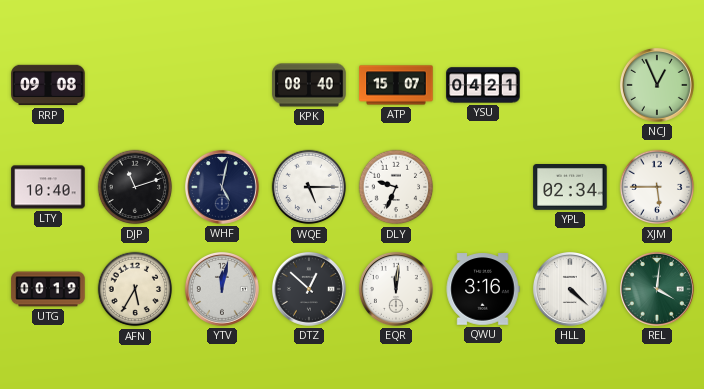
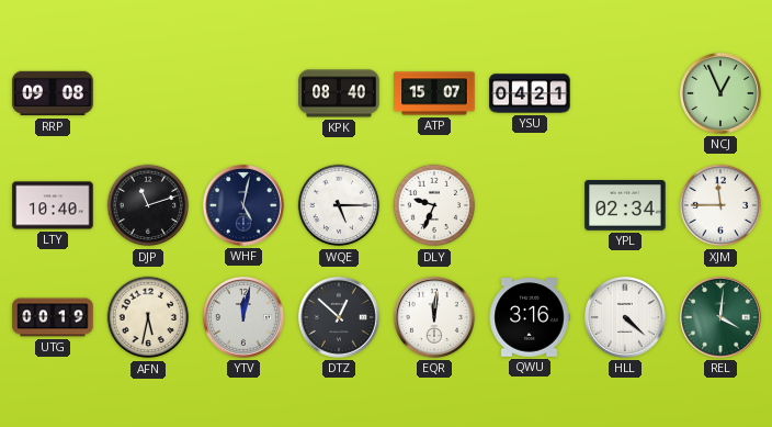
XJM: 5:45 -> 11:45
AFN: 5:35 -> 5:32
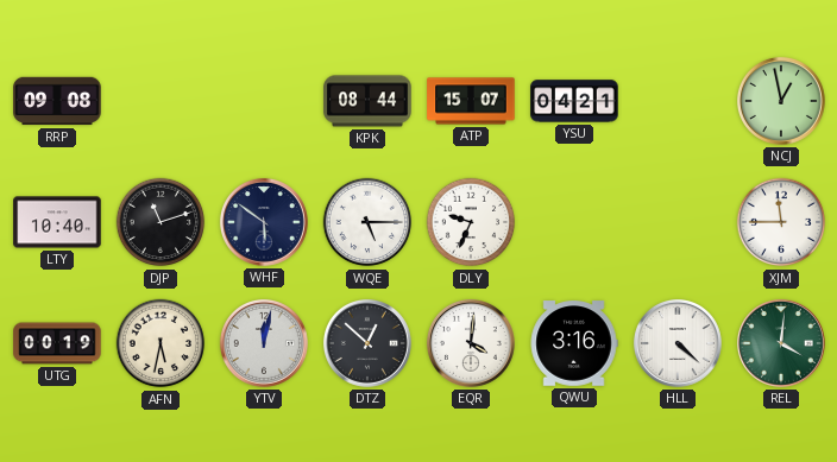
KPK: 08:40 -> 08:44
NCJ: 12:56 -> 12:58
WHF: 5:02 -> 5:51
YPL: 02:34 -> none
EQR: 12:01 -> 4:01
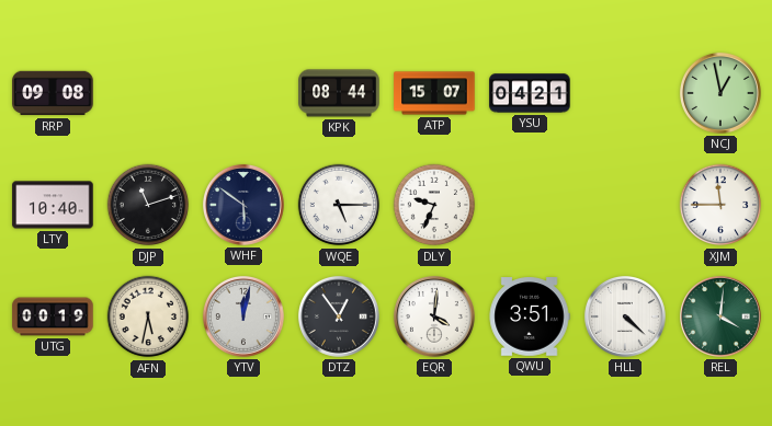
DTZ: 12:52 -> 12:54
QWU: 3:16 -> 3:51
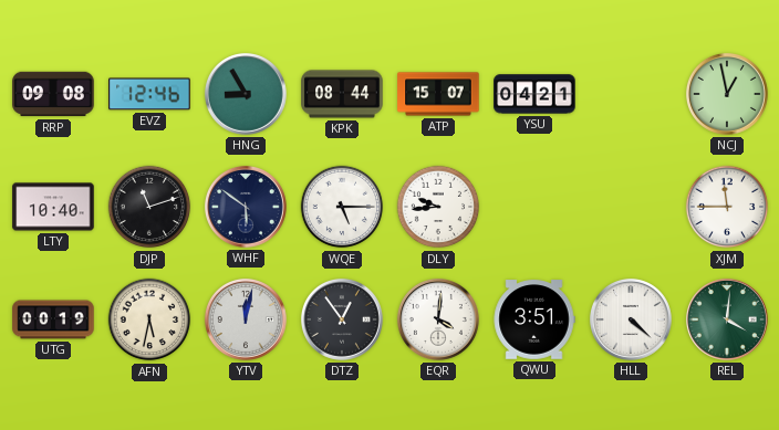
EVZ: none -> 12:46
HNG: none -> 8:55
DLY: 9:34 -> 9:44
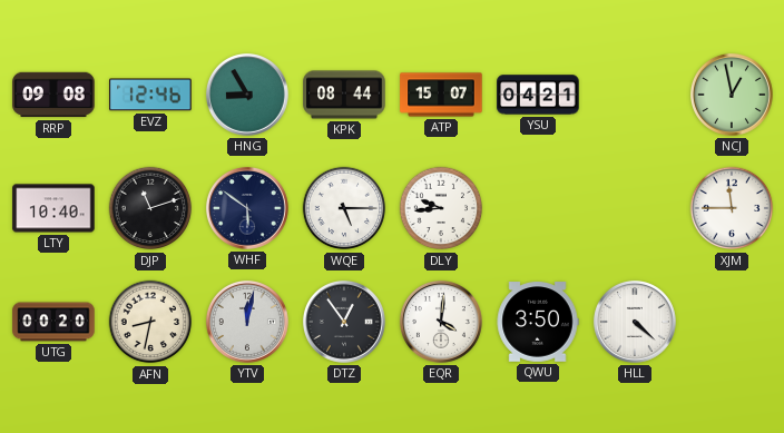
UTG: 00:19 -> 00:20
AFN: 5:32 -> 8:32
QWU: 3:51 -> 3:50
REL: 4:01 -> none
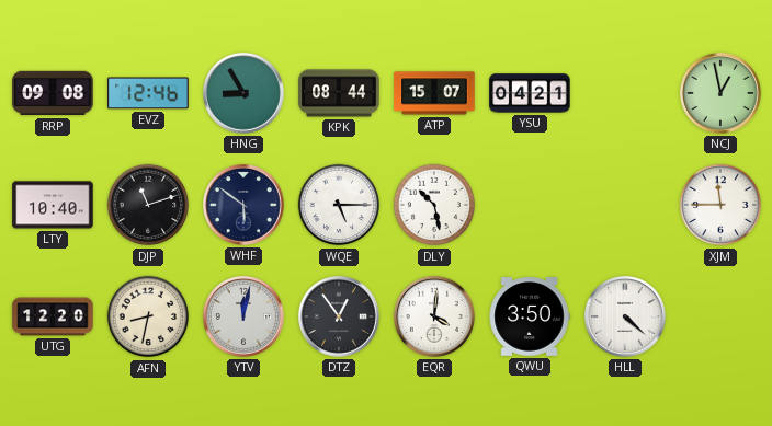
DLY: 9:44 -> 10:28
UTG: 00:20 -> 12:20
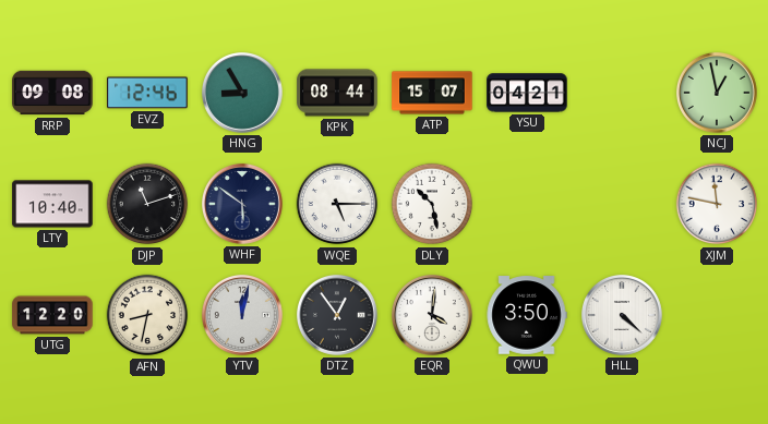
XJM: 11:45 -> 11:47
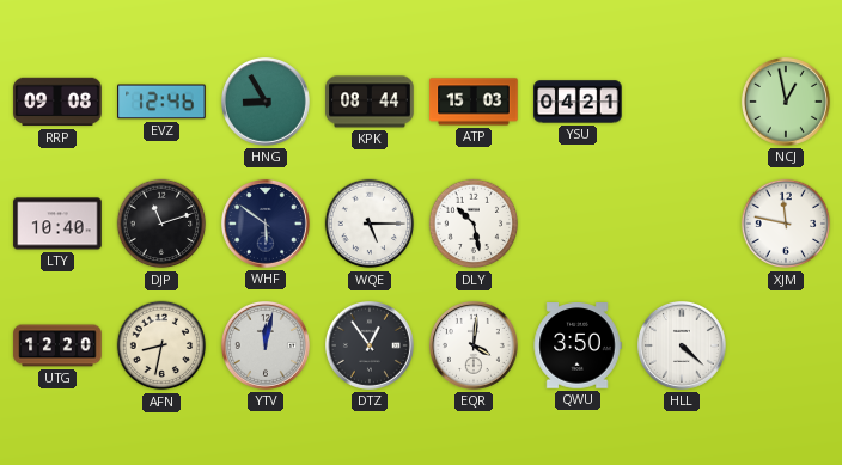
ATP: 15:07 -> 15:03
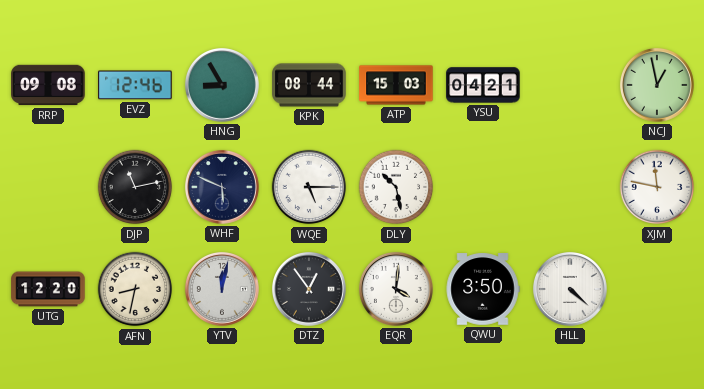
LTY: 10:40 -> none
DJP: 11:12 -> 11:13
WHF: 5:51 -> 5:49
